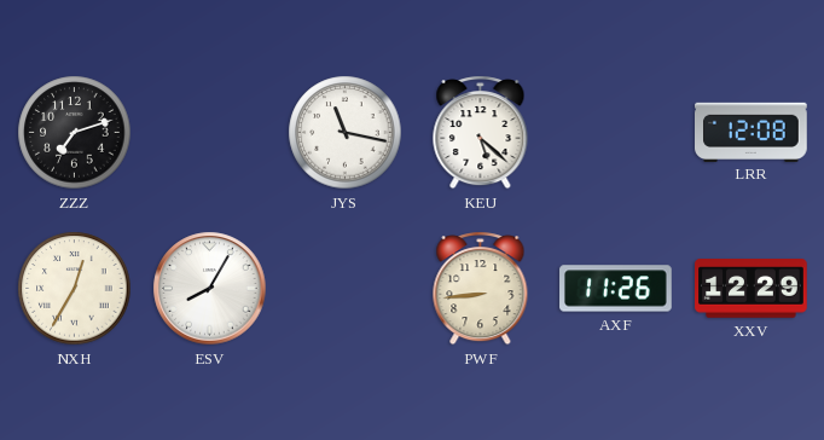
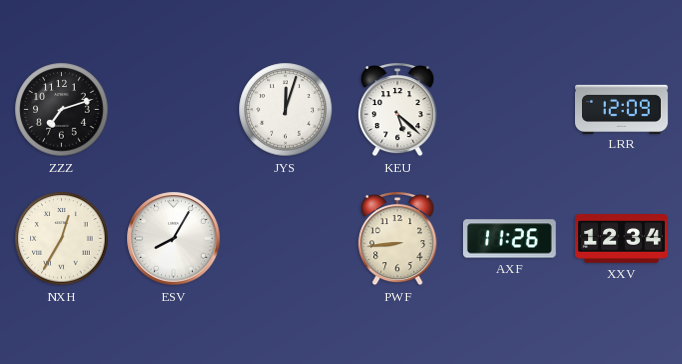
JYS: 11:17 -> 12:03
LRR: 12:08 -> 12:09
XXV: 12:29 -> 12:34
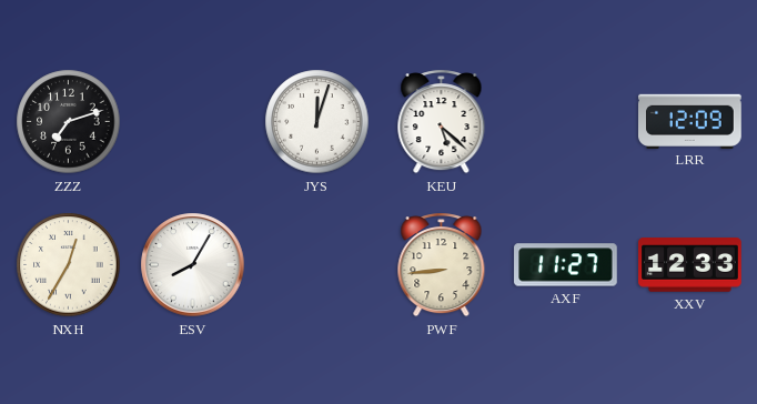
AXF: 11:26 -> 11:27
XXV: 12:34 -> 12:33
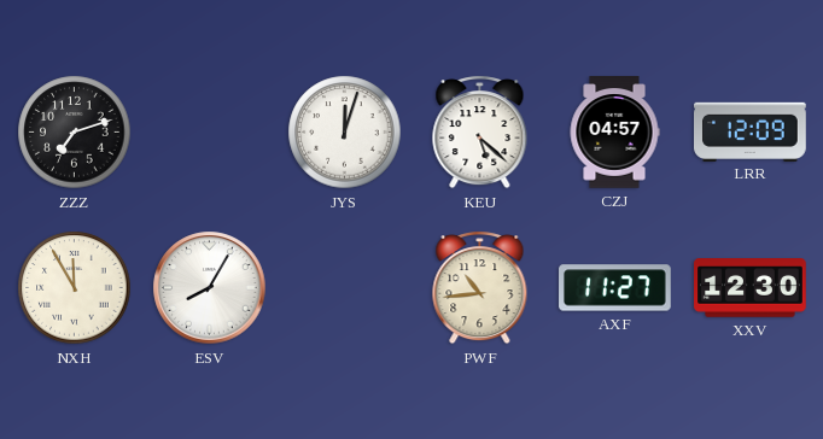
CZJ: none -> 04:57
NXH: 12:35 -> 11:55
PWF: 8:44 -> 10:44
XXV: 12:33 -> 12:30
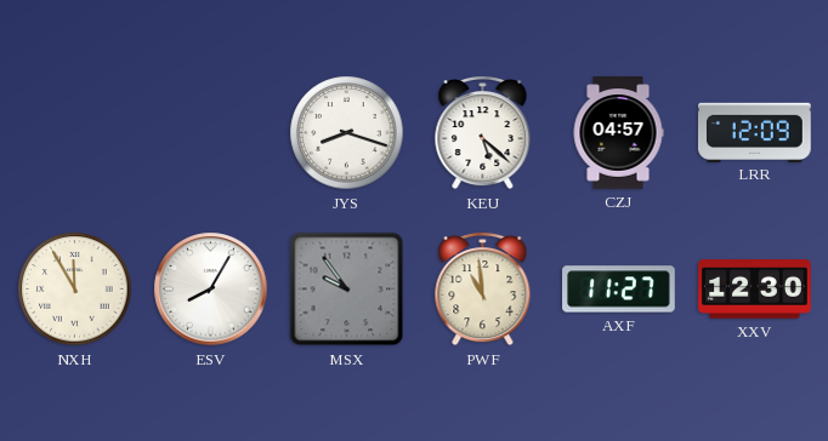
ZZZ: 7:12 -> none
JYS: 12:03 -> 8:18
MSX: none -> 9:54
PWF: 10:44 -> 10:59
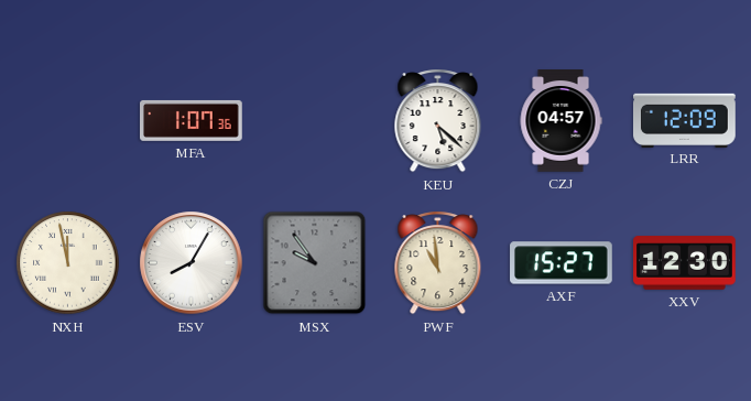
MFA: none -> 1:07
JYS: 8:18 -> none
NXH: 11:55 -> 11:58
AXF: 11:27 -> 15:27
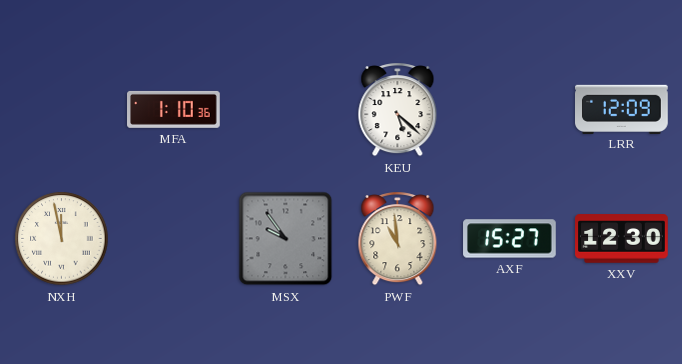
MFA: 1:07 -> 1:10
CZJ: 04:57 -> none
ESV: 8:05 -> none
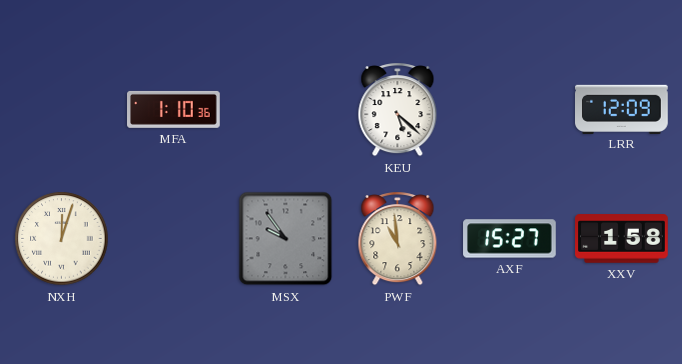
NXH: 11:58 -> 12:03
XXV: 12:30 -> 1:58
